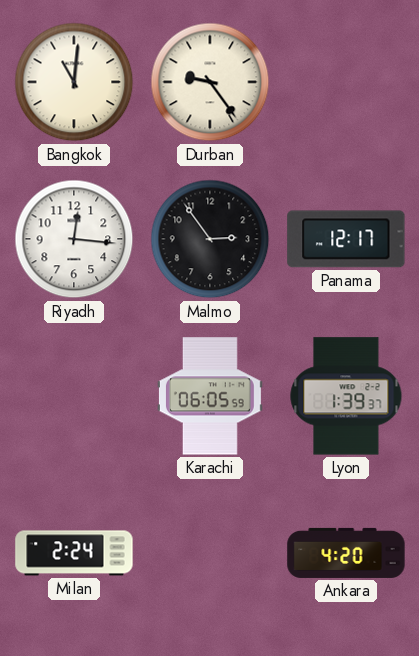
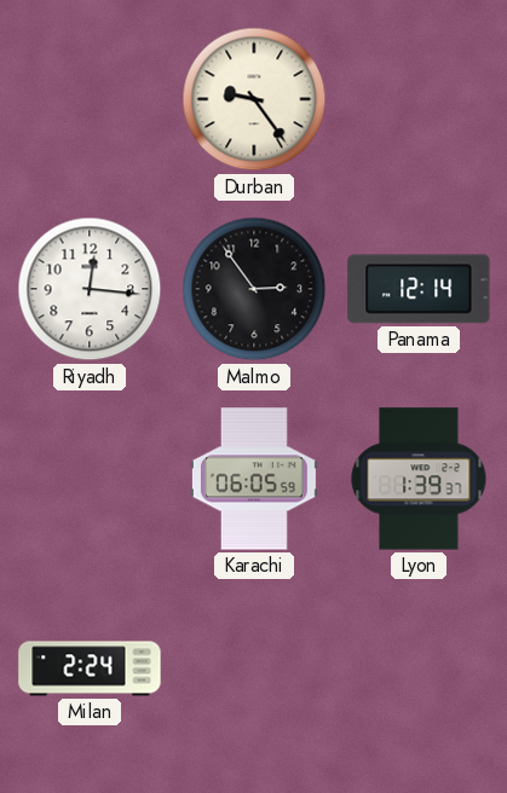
Bangkok: 11:01 -> none
Panama: 12:17 -> 12:14
Ankara: 4:20 -> none
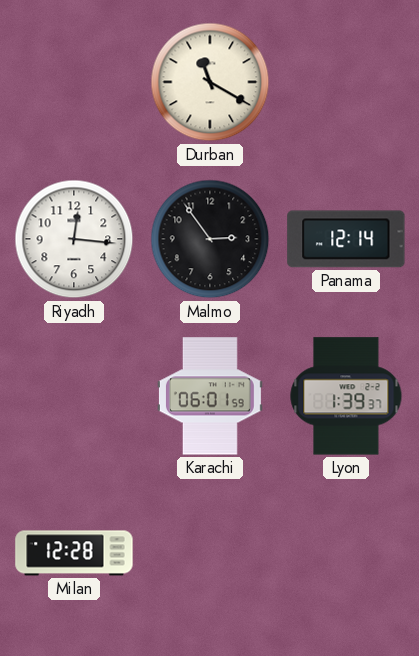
Durban: 9:24 -> 11:20
Karachi: 06:05 -> 06:01
Milan: 2:24 -> 12:28
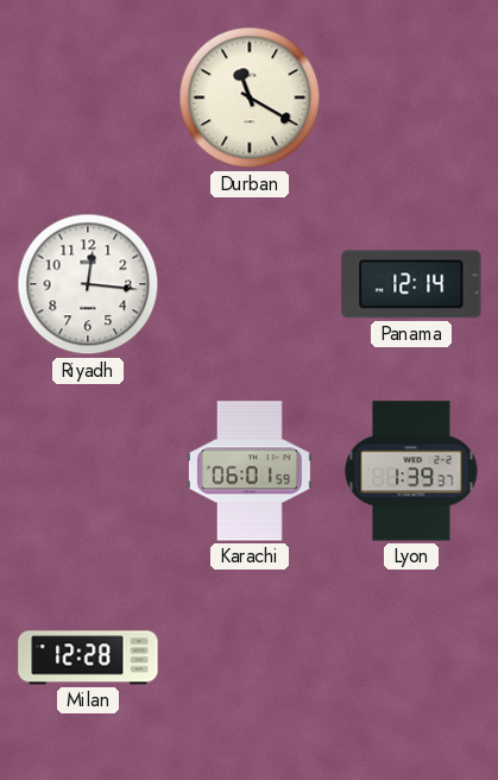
Malmo: 2:54 -> none
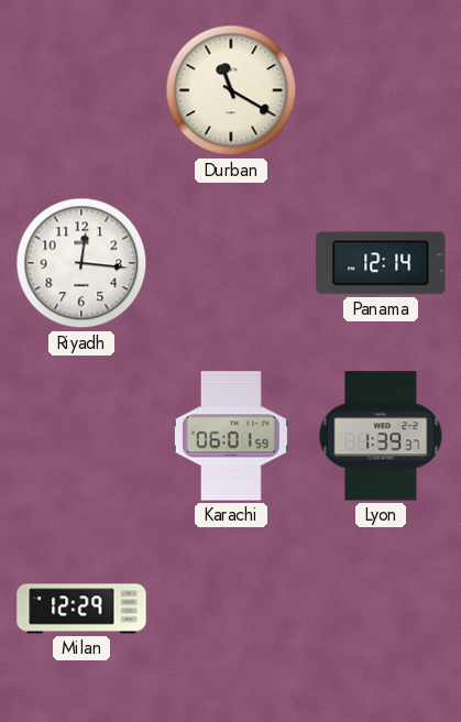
Milan: 12:28 -> 12:29
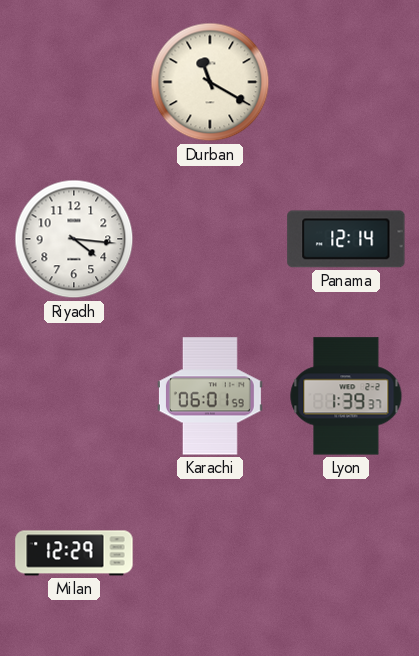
Riyadh: 12:16 -> 4:16
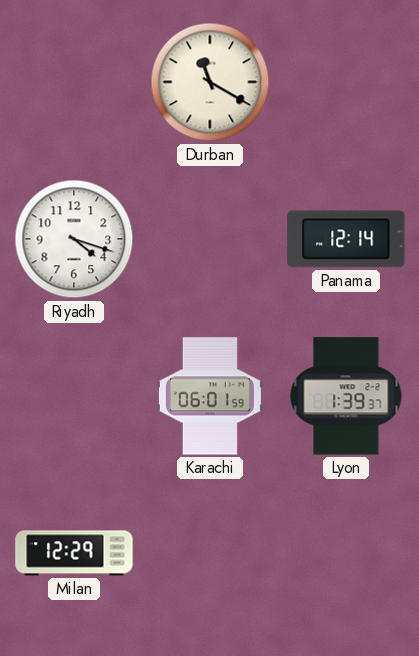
Riyadh: 4:16 -> 4:18
